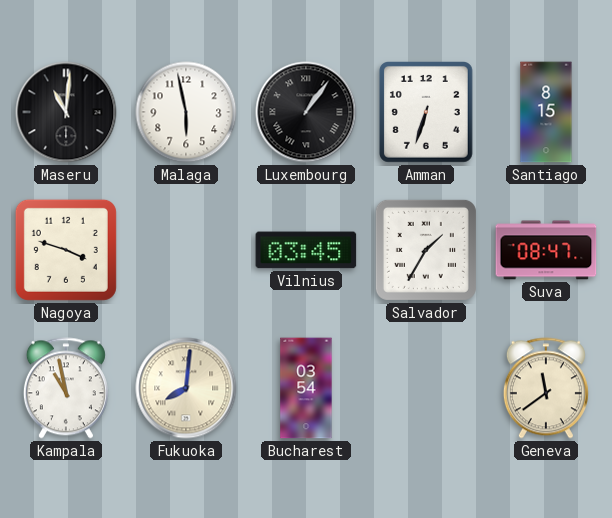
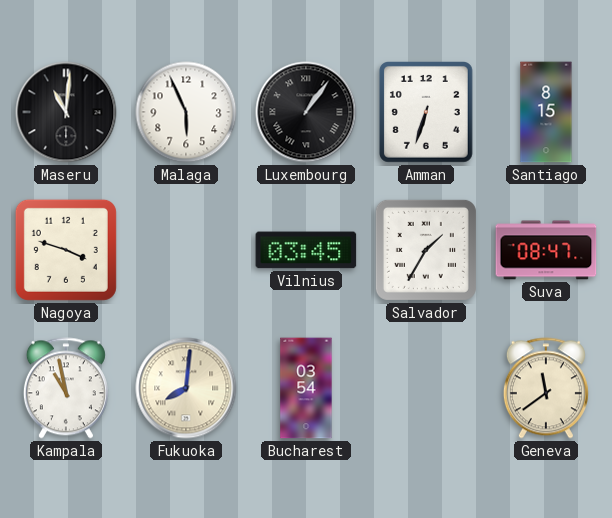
Malaga: 5:58 -> 5:56
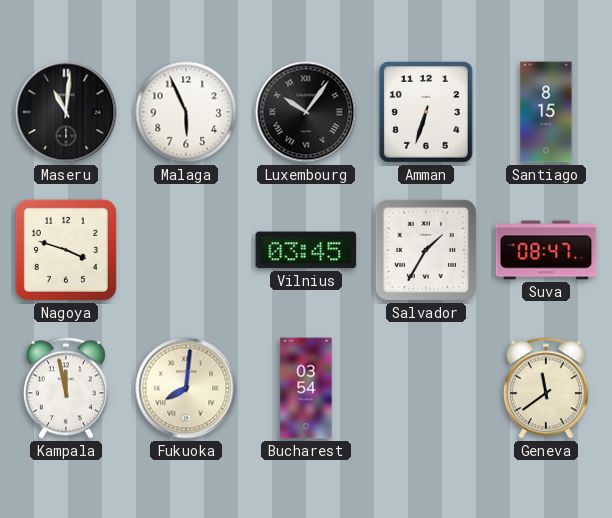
Luxembourg: 1:06 -> 10:06
Kampala: 10:58 -> 11:58
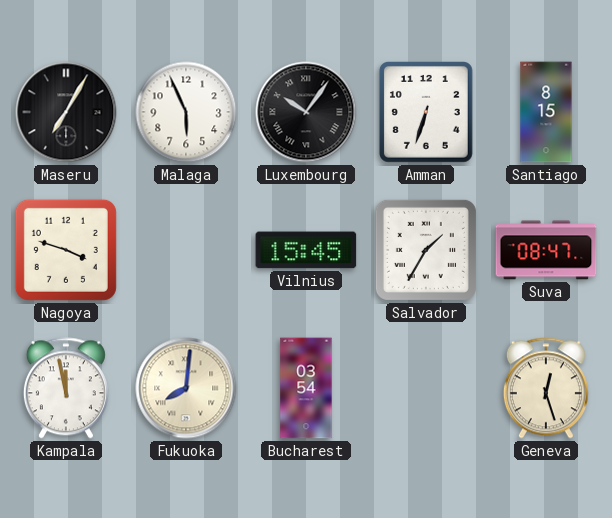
Maseru: 11:01 -> 7:05
Vilnius: 03:45 -> 15:45
Geneva: 11:39 -> 12:27
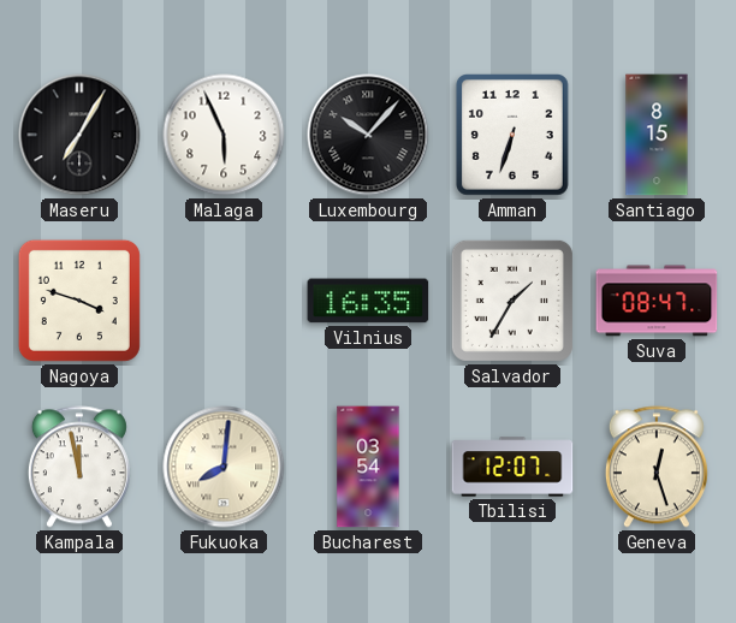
Luxembourg: 10:06 -> 10:07
Vilnius: 15:45 -> 16:35
Tbilisi: none -> 12:07
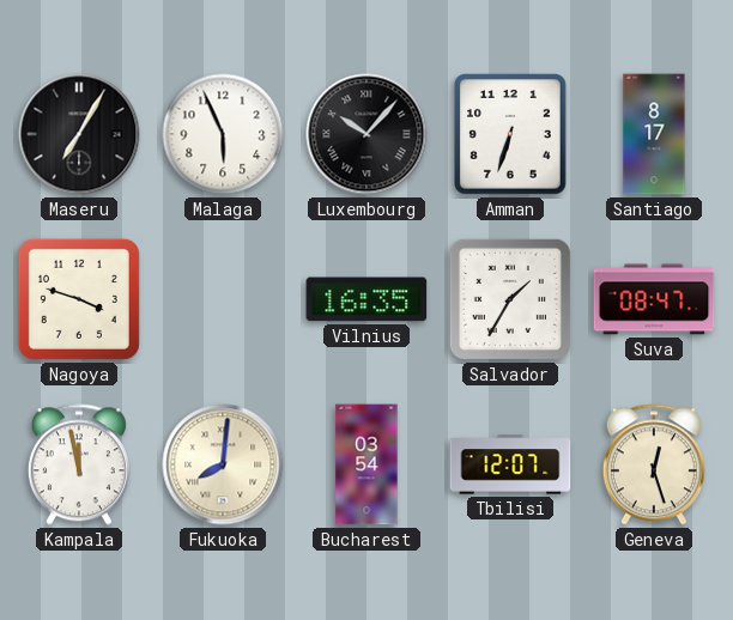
Santiago: 8:15 -> 8:17
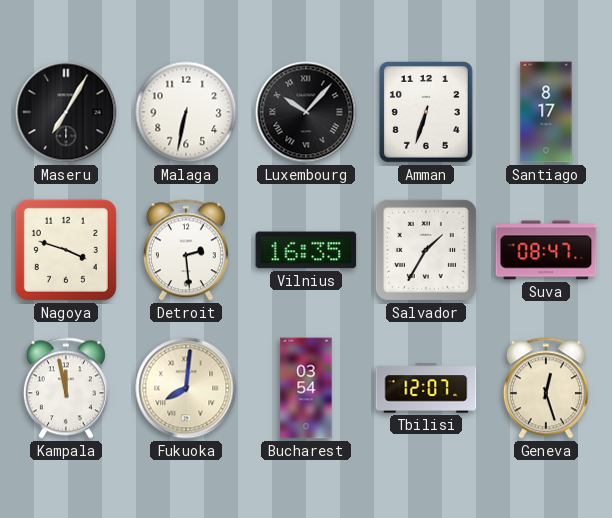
Malaga: 5:56 -> 6:32
Detroit: none -> 2:29
